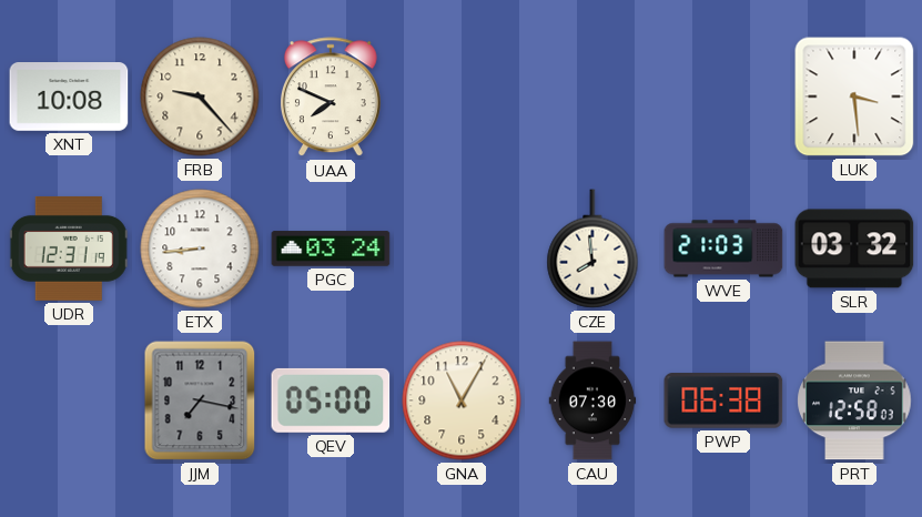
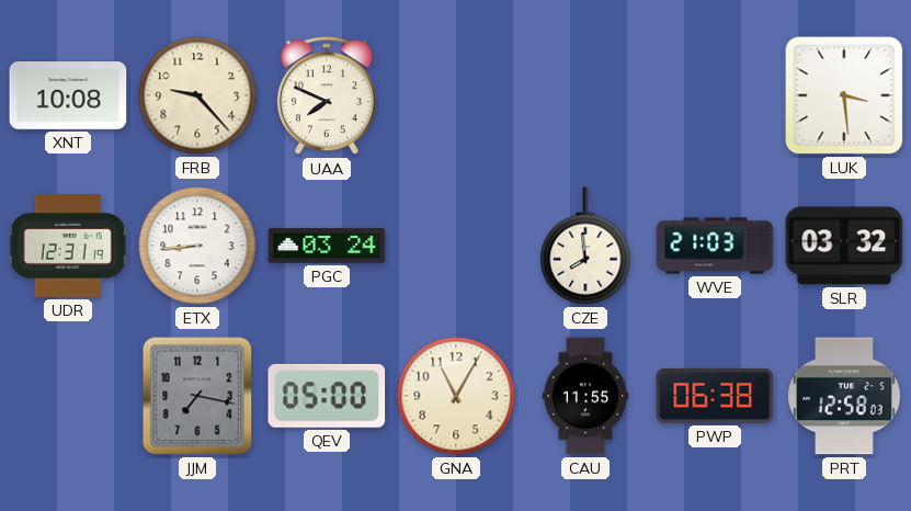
CAU: 07:30 -> 11:55
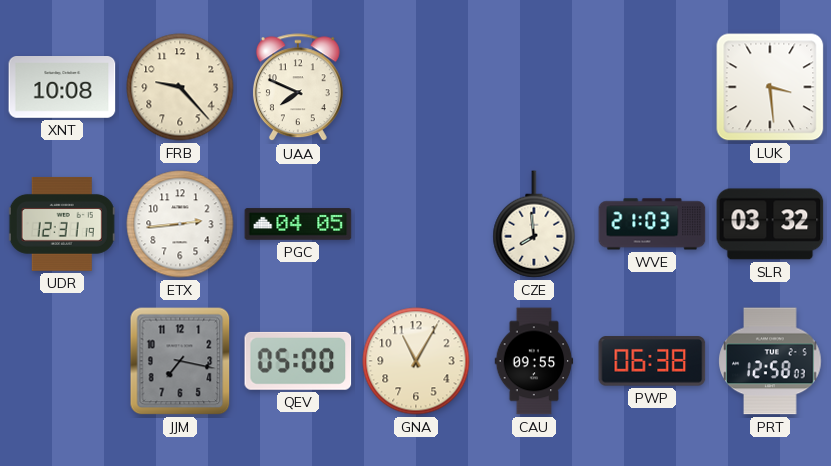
ETX: 8:44 -> 2:44
PGC: 03:24 -> 04:05
CAU: 11:55 -> 09:55
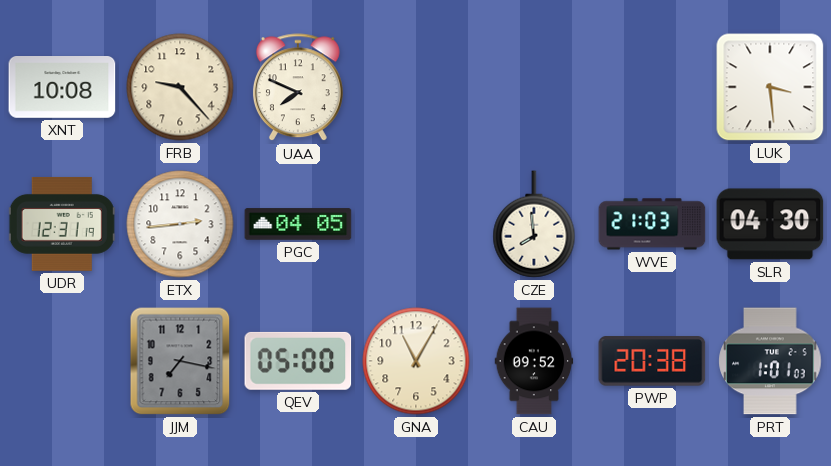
SLR: 03:32 -> 04:30
CAU: 09:55 -> 09:52
PWP: 06:38 -> 20:38
PRT: 12:58 -> 1:01
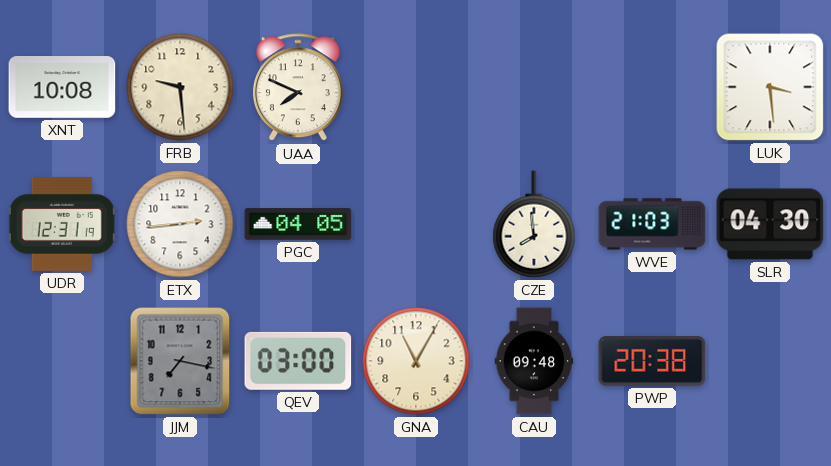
FRB: 9:23 -> 9:29
QEV: 05:00 -> 03:00
CAU: 09:52 -> 09:48
PRT: 1:01 -> none
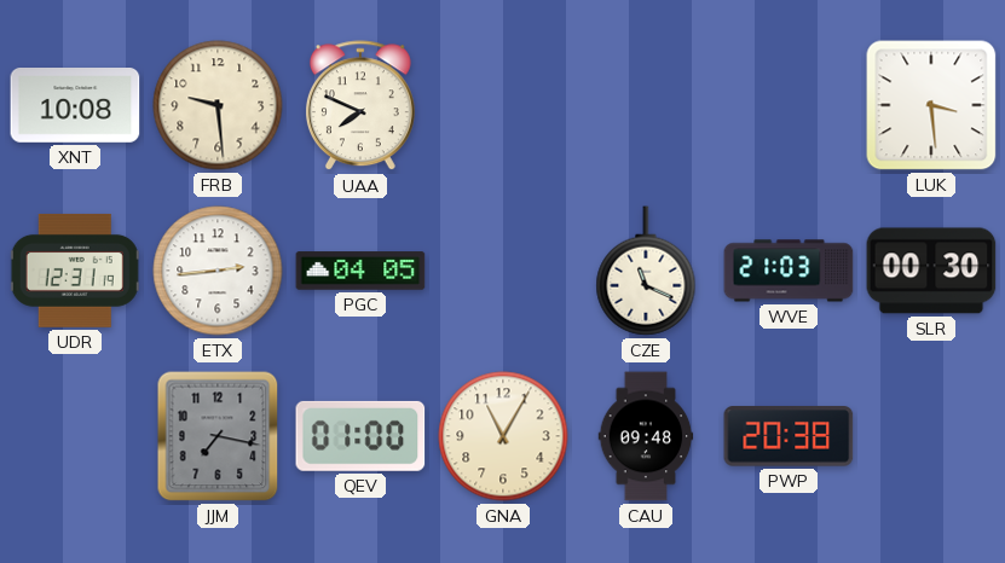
CZE: 7:59 -> 11:19
SLR: 04:30 -> 00:30
QEV: 03:00 -> 01:00
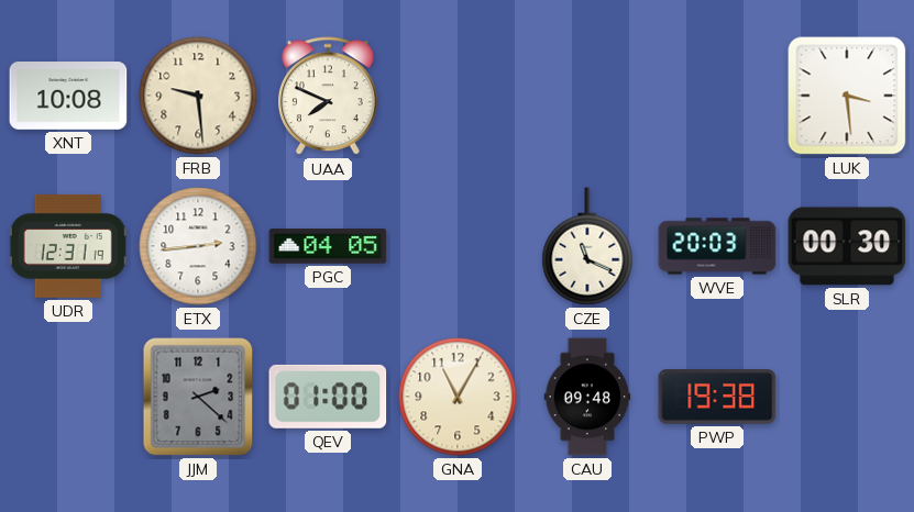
WVE: 21:03 -> 20:03
JJM: 7:17 -> 2:22
PWP: 20:38 -> 19:38
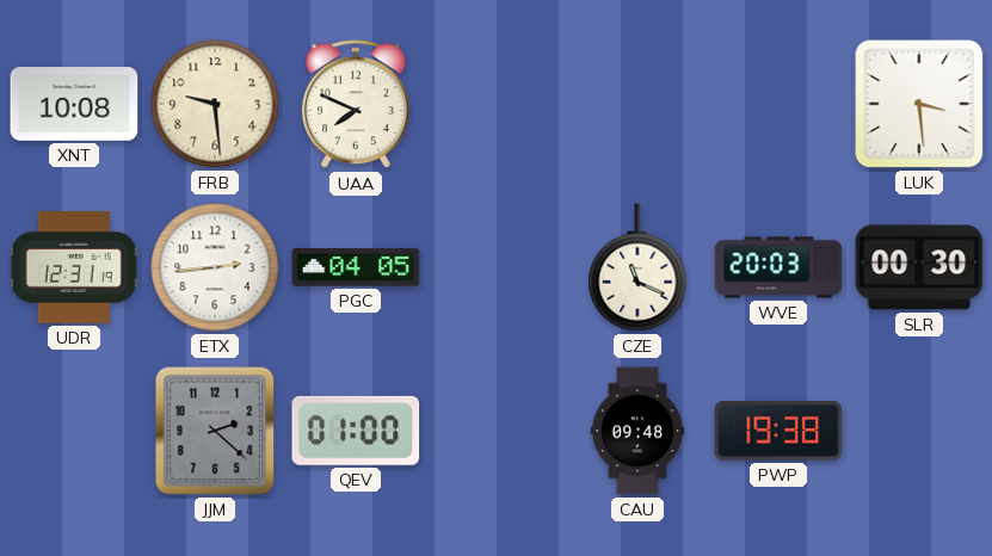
GNA: 11:05 -> none
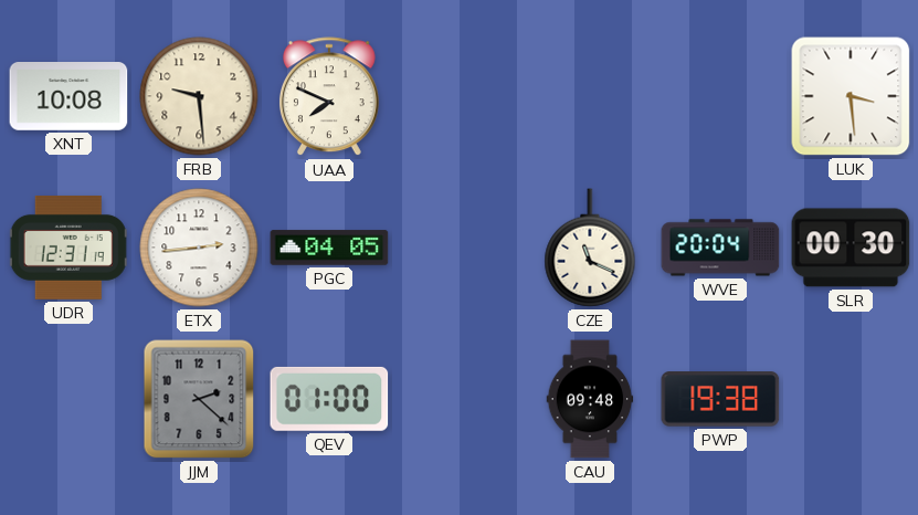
WVE: 20:03 -> 20:04
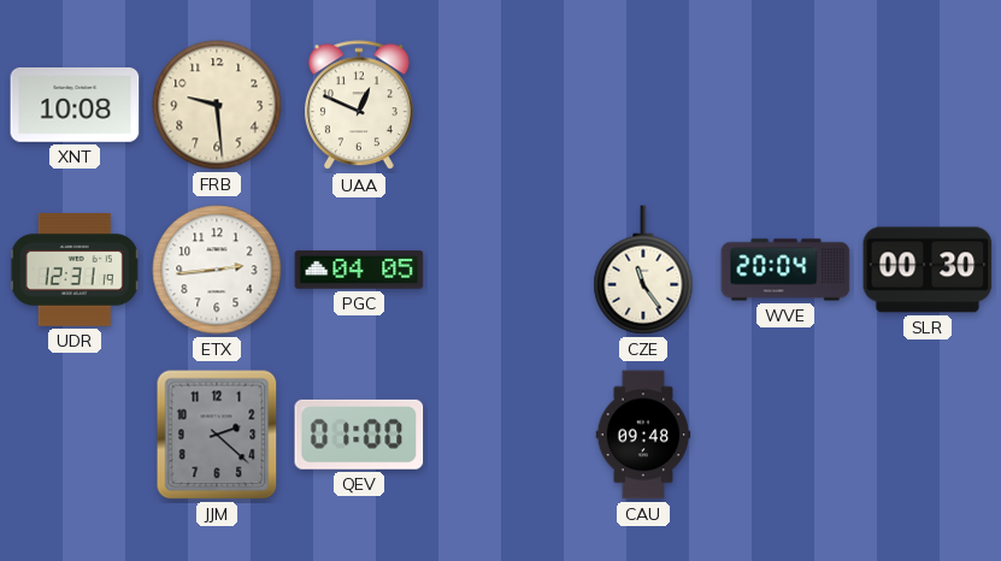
UAA: 7:49 -> 12:49
LUK: 3:29 -> none
CZE: 11:19 -> 11:24
PWP: 19:38 -> none
